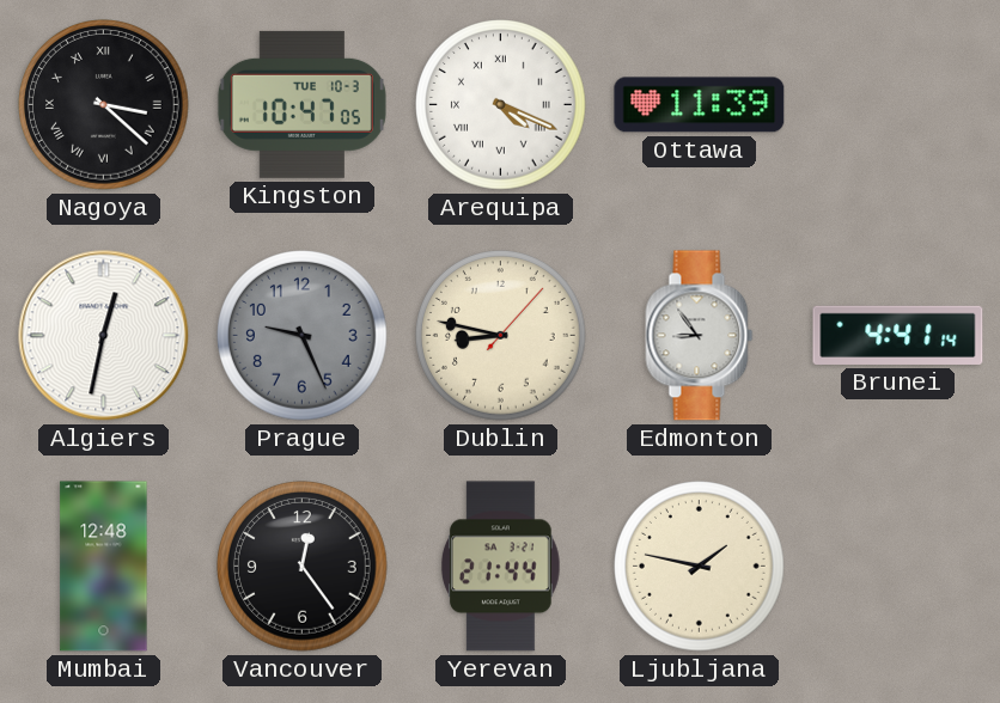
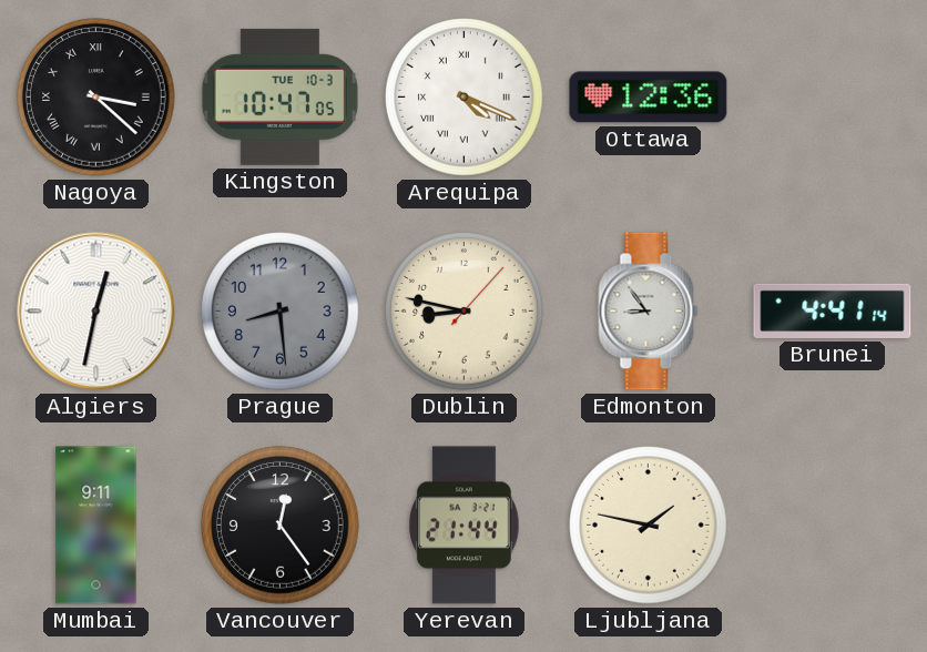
Ottawa: 11:39 -> 12:36
Prague: 9:26 -> 8:29
Mumbai: 12:48 -> 9:11
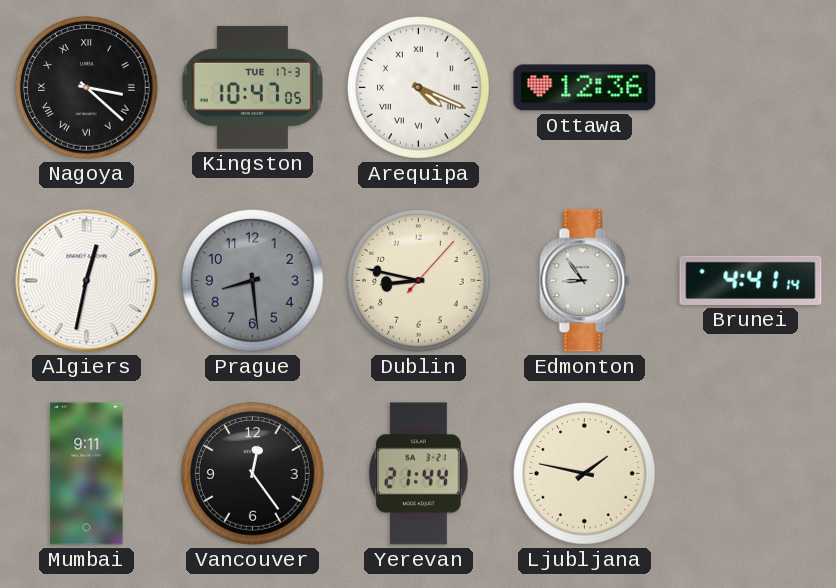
Kingston date: TUE 10-3 -> TUE 17-3
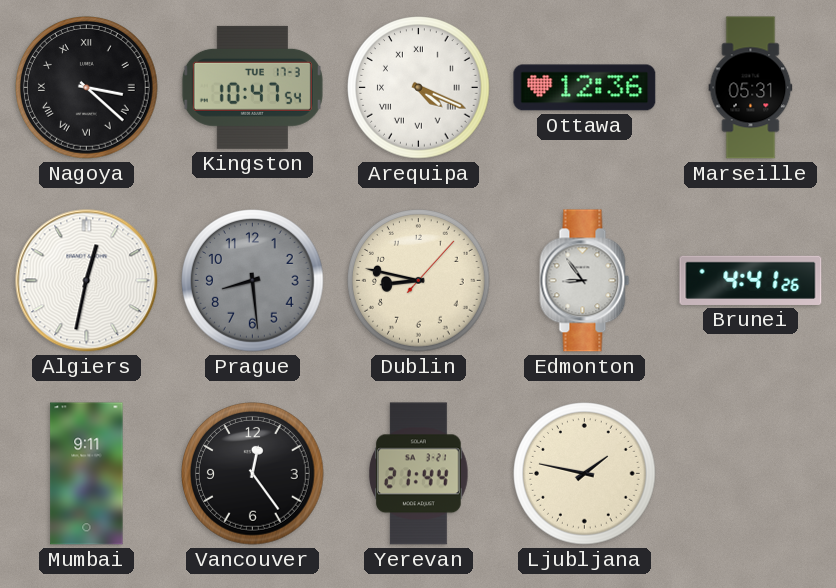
Kingston: 10:47:05 -> 10:47:54
Marseille: none -> 05:31
Brunei: 4:41:14 -> 4:41:26
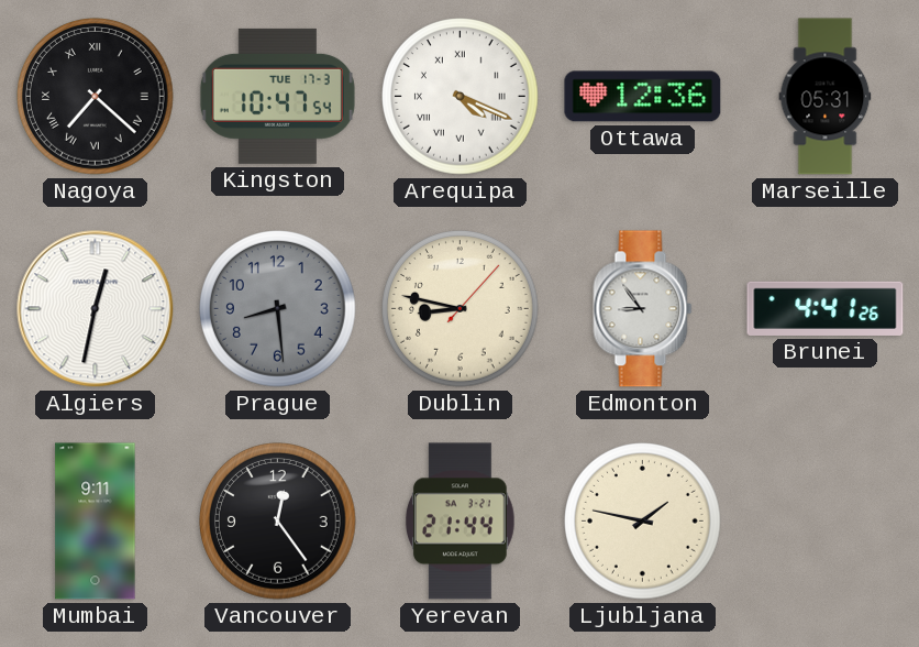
Nagoya: 3:22 -> 7:22
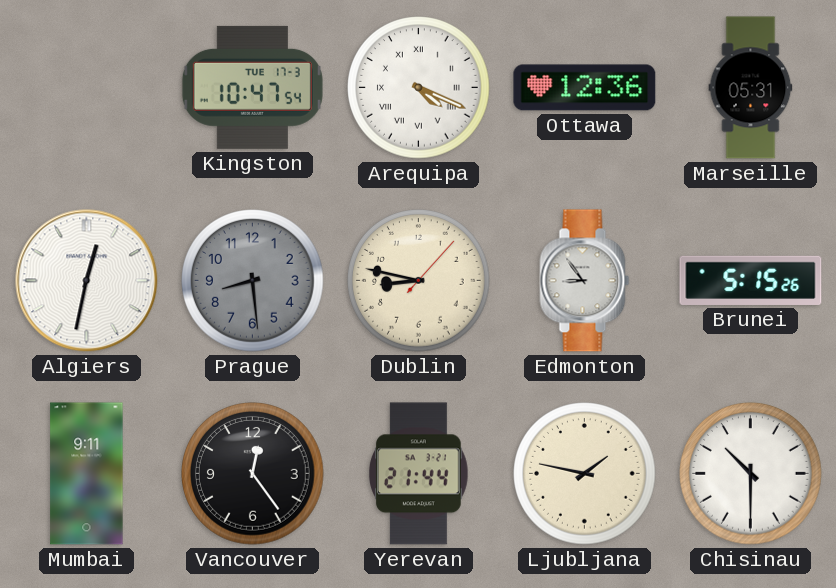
Nagoya: 7:22 -> none
Brunei: 4:41 -> 5:15
Chisinau: none -> 10:30
